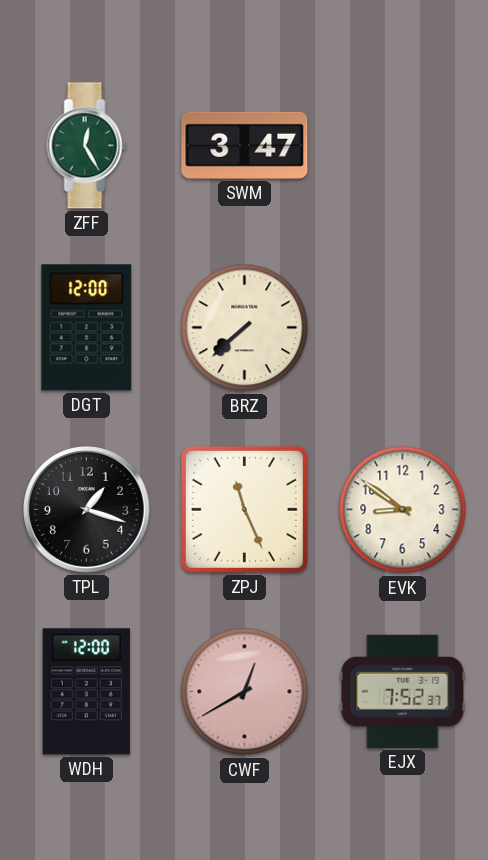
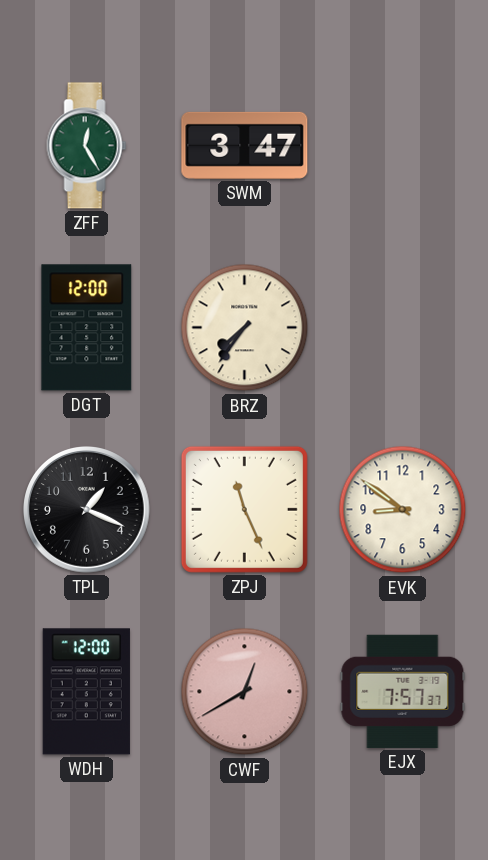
BRZ: 7:38 -> 7:36
TPL: 1:18 -> 1:19
EJX: 7:52 -> 7:57
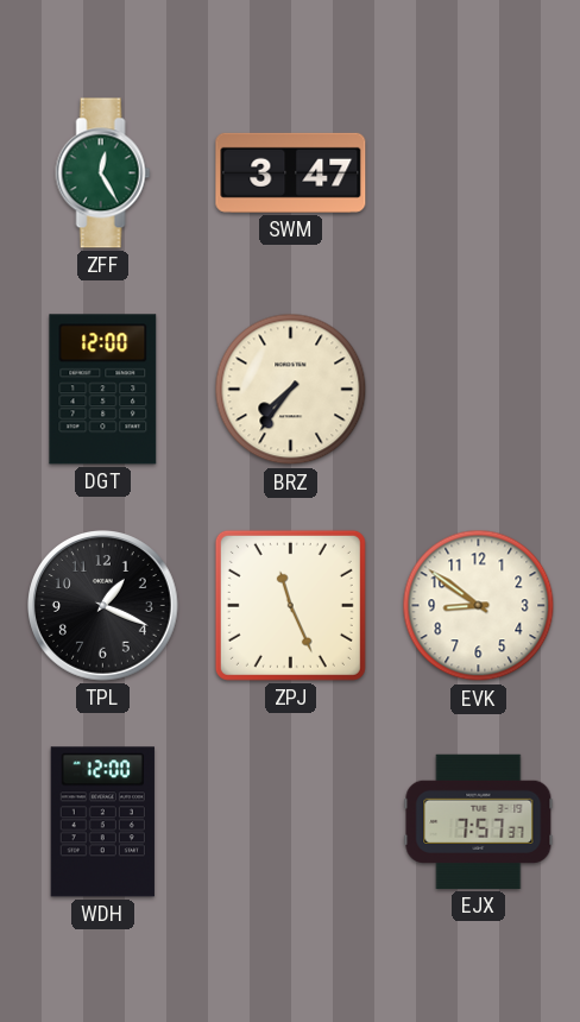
CWF: 12:40 -> none
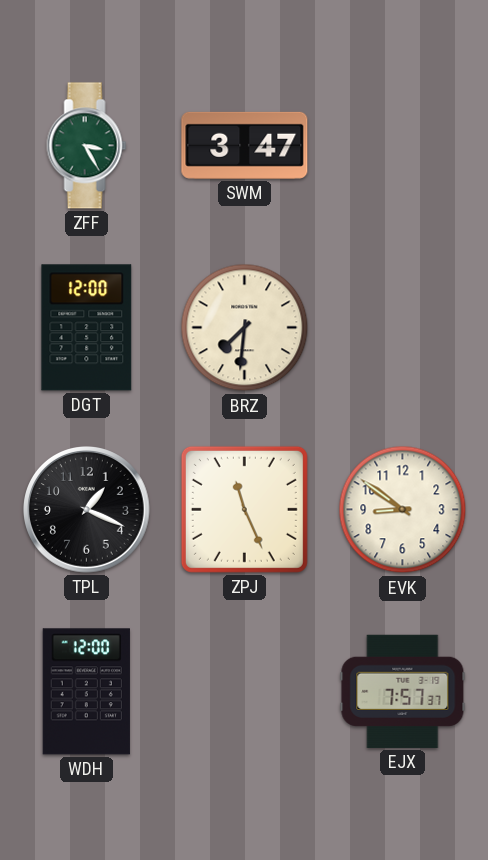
ZFF: 12:25 -> 3:25
BRZ: 7:36 -> 7:31
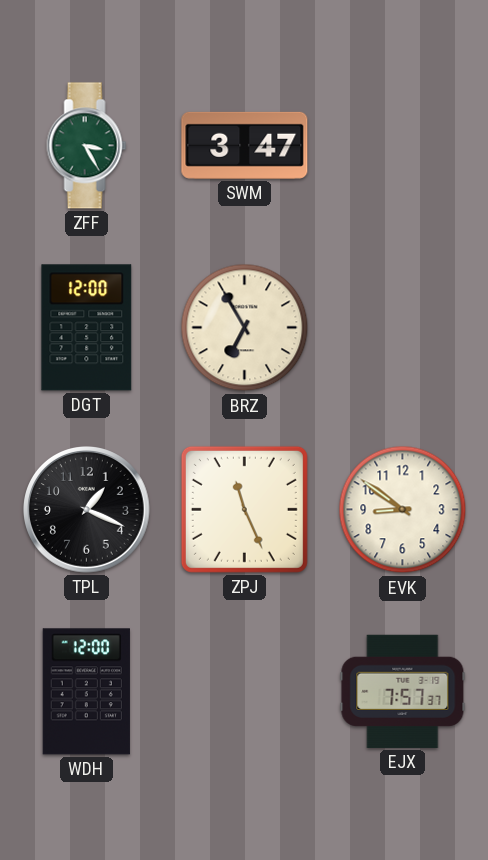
BRZ: 7:31 -> 6:55
